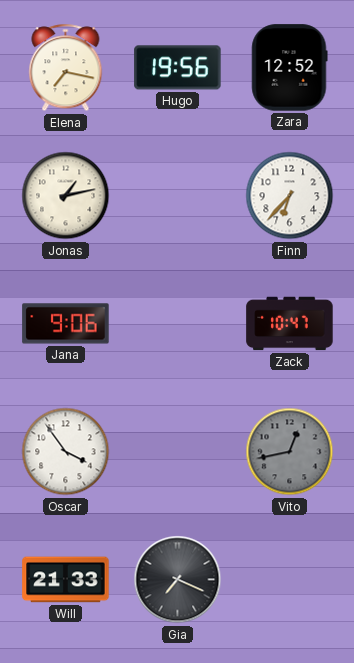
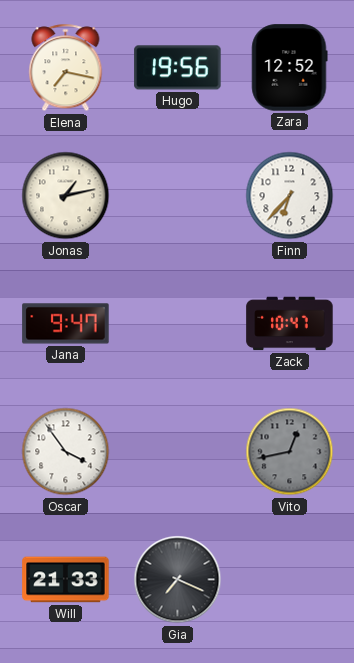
Jana: 9:06 -> 9:47
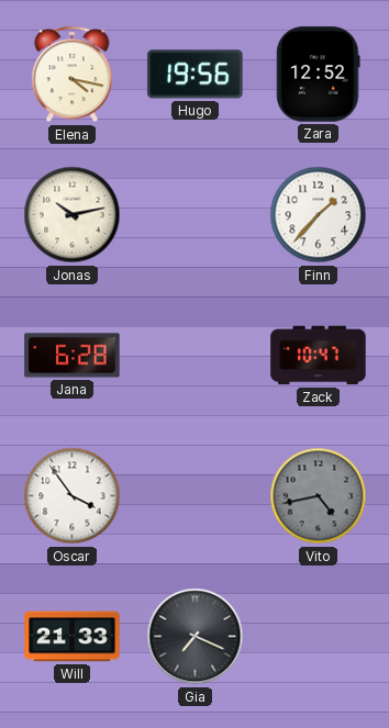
Elena: 7:17 -> 4:17
Jonas: 1:13 -> 10:13
Finn: 6:37 -> 1:37
Jana: 9:47 -> 6:28
Vito: 12:43 -> 4:43
